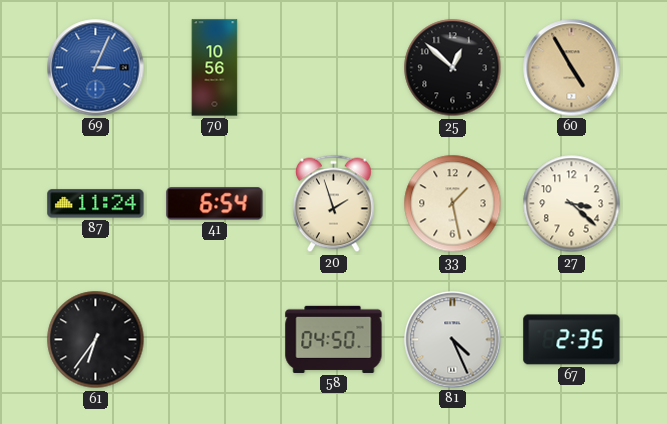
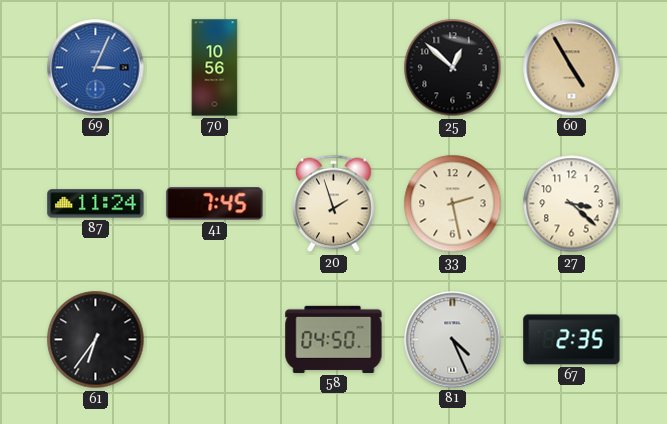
41: 6:54 -> 7:45
33: 1:28 -> 2:28
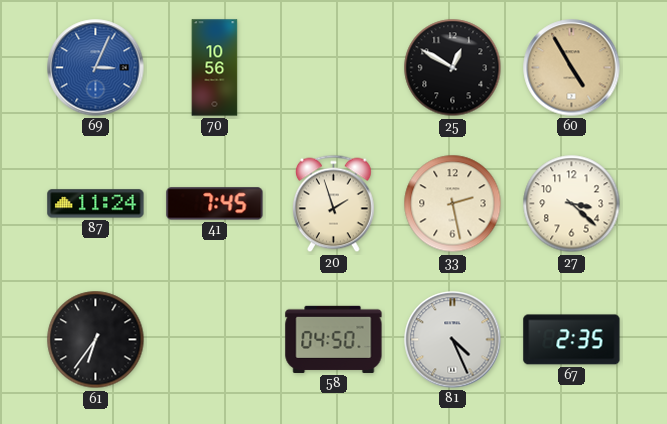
25: 12:52 -> 12:50
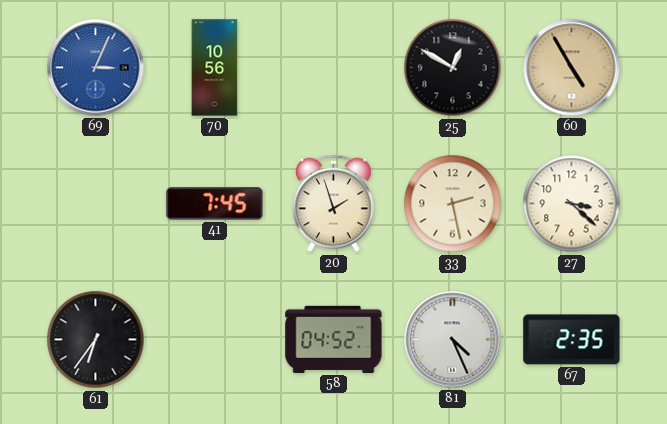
87: 11:24 -> none
58: 04:50 -> 04:52
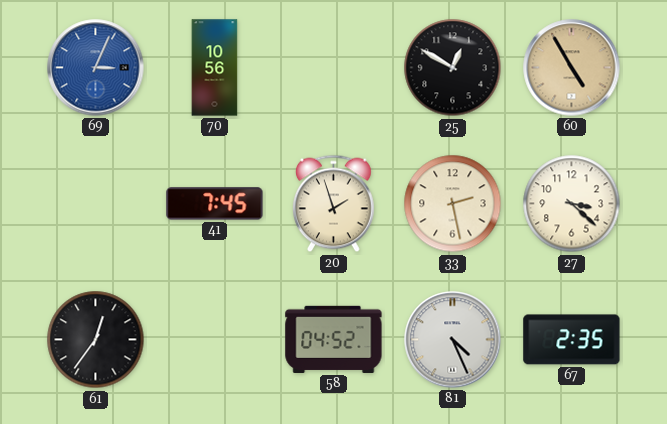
61: 6:36 -> 12:36
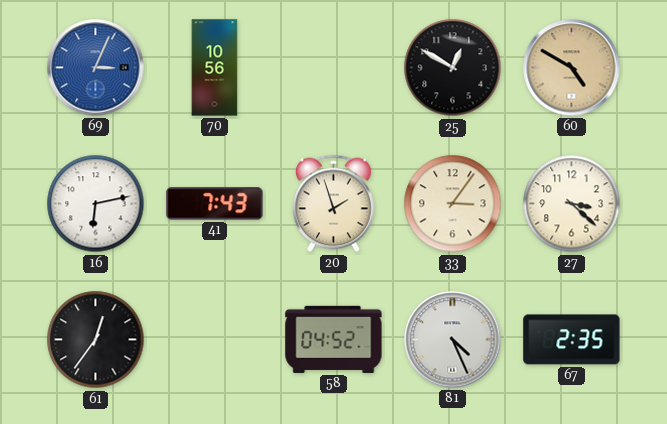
60: 4:55 -> 4:50
16: none -> 6:13
41: 7:45 -> 7:43
33: 2:28 -> 3:06
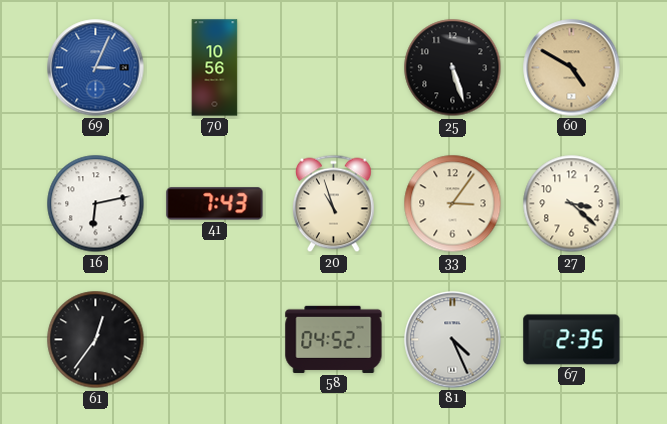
25: 12:50 -> 5:27
20: 1:57 -> 10:57
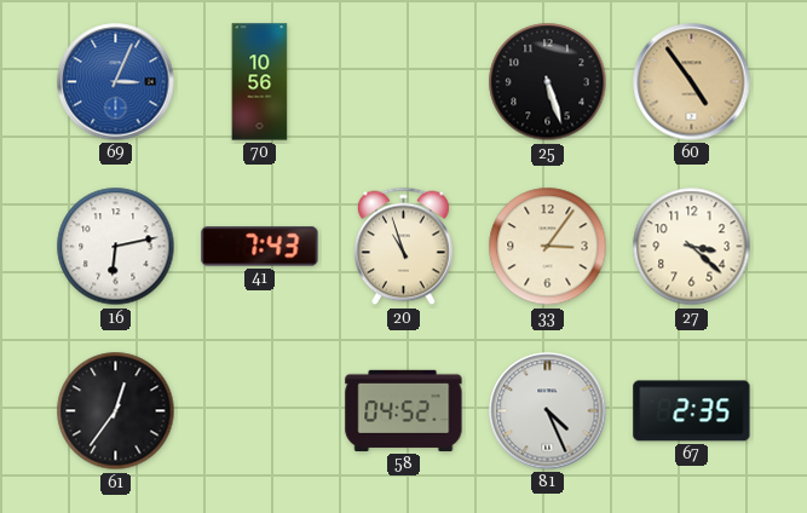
60: 4:50 -> 4:54
